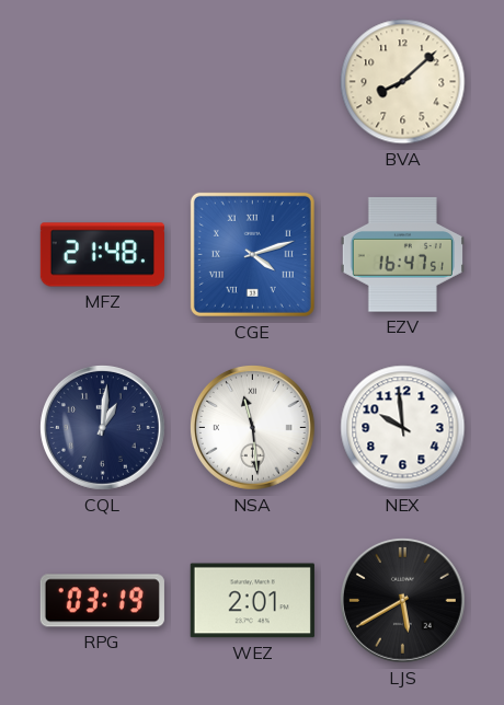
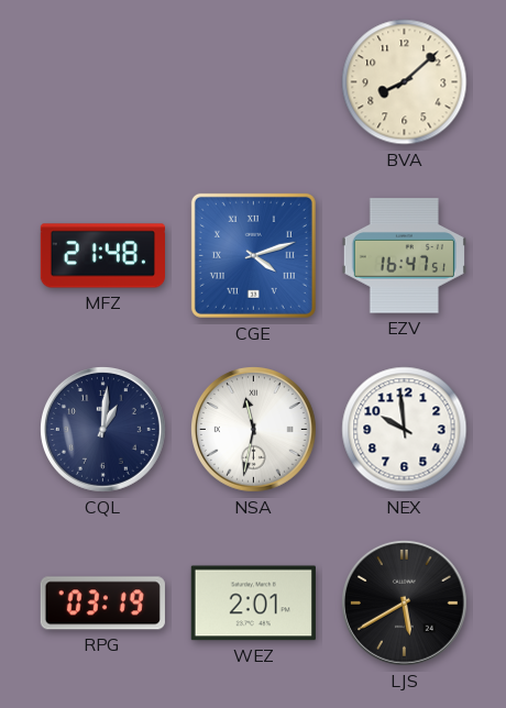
NSA: 11:29 -> 11:32
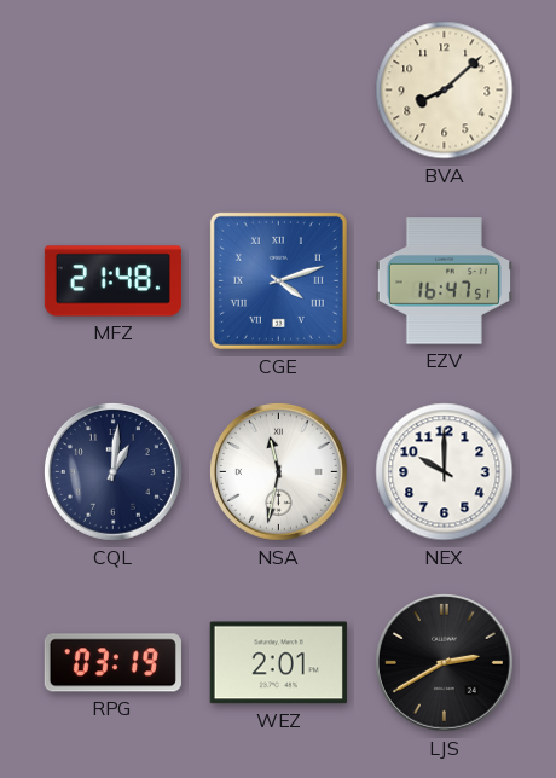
NEX: 9:59 -> 10:00
LJS: 5:40 -> 2:40
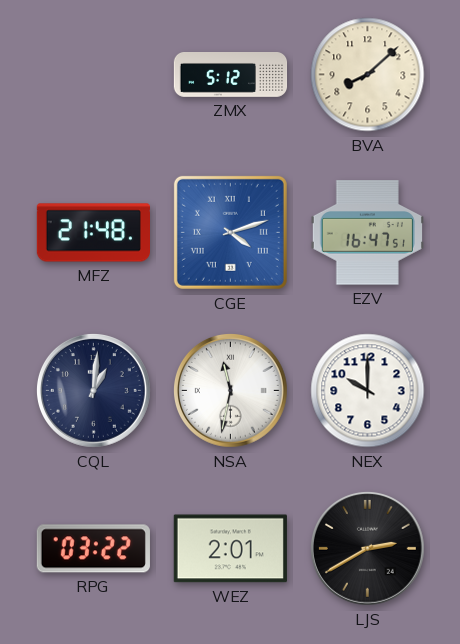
ZMX: none -> 5:12
RPG: 03:19 -> 03:22
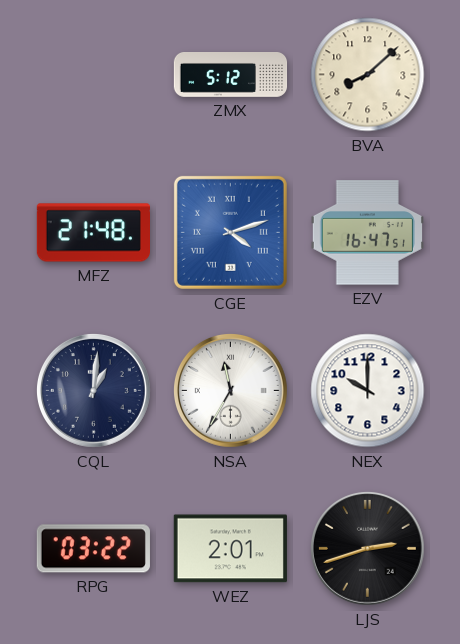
NSA: 11:32 -> 11:35
LJS: 2:40 -> 2:42
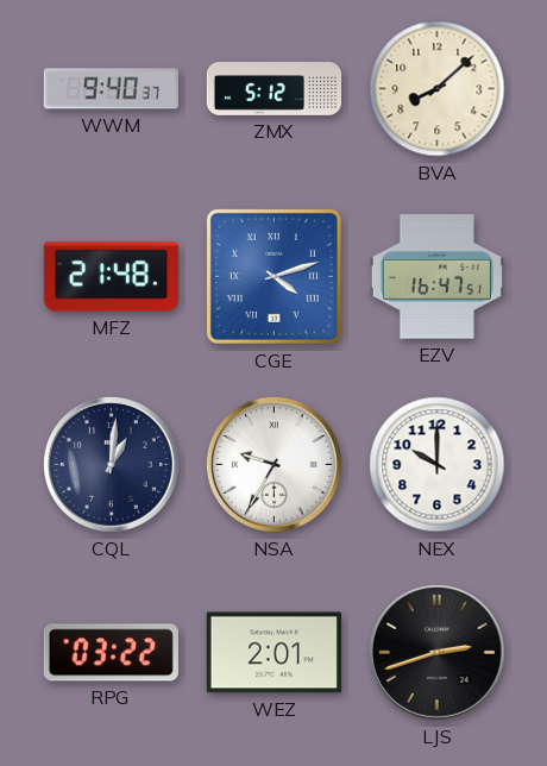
WWM: none -> 9:40
NSA: 11:35 -> 9:35
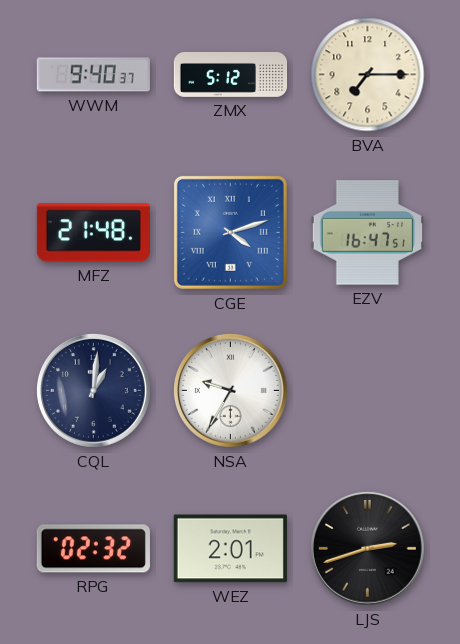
BVA: 8:08 -> 7:15
NEX: 10:00 -> none
RPG: 03:22 -> 02:32
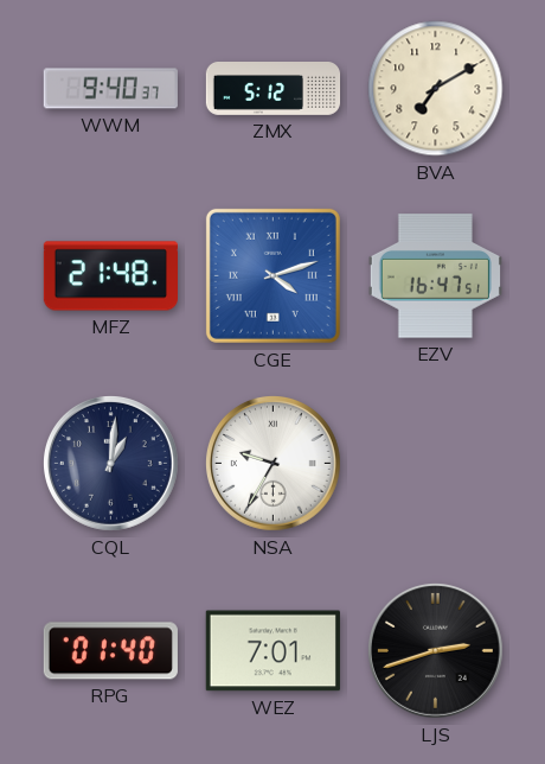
BVA: 7:15 -> 7:10
RPG: 02:32 -> 01:40
WEZ: 2:01 -> 7:01
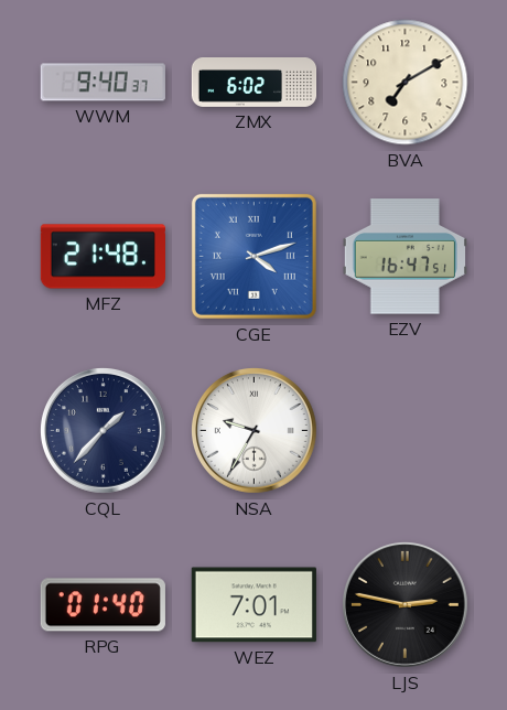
ZMX: 5:12 -> 6:02
CQL: 1:01 -> 1:37
LJS: 2:42 -> 2:47
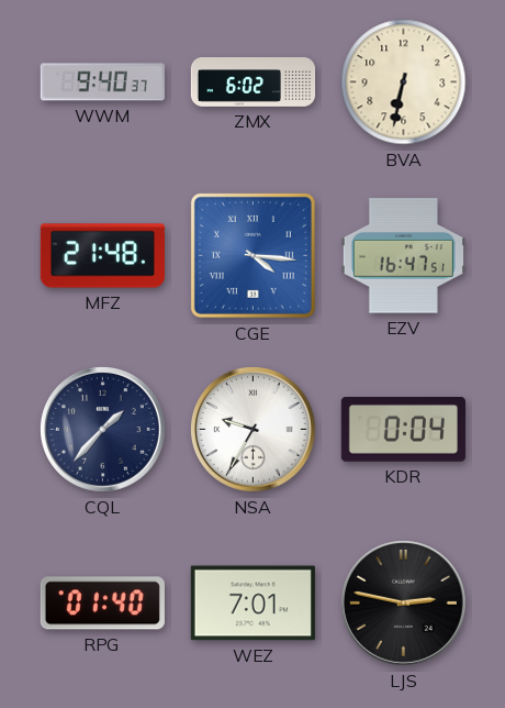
BVA: 7:10 -> 6:32
CGE: 4:12 -> 4:16
KDR: none -> 0:04
